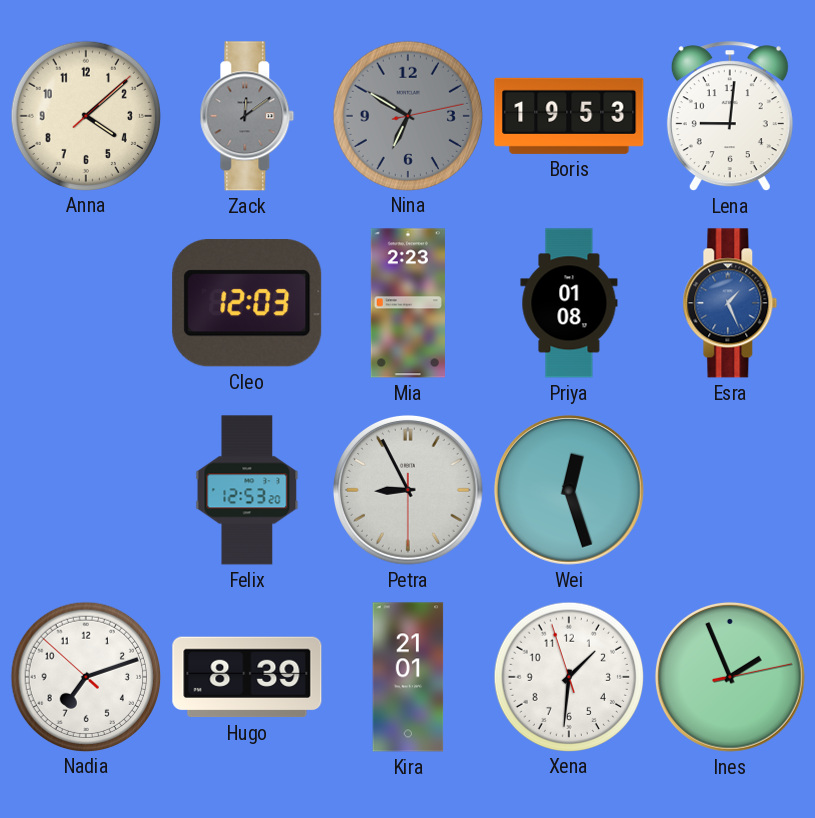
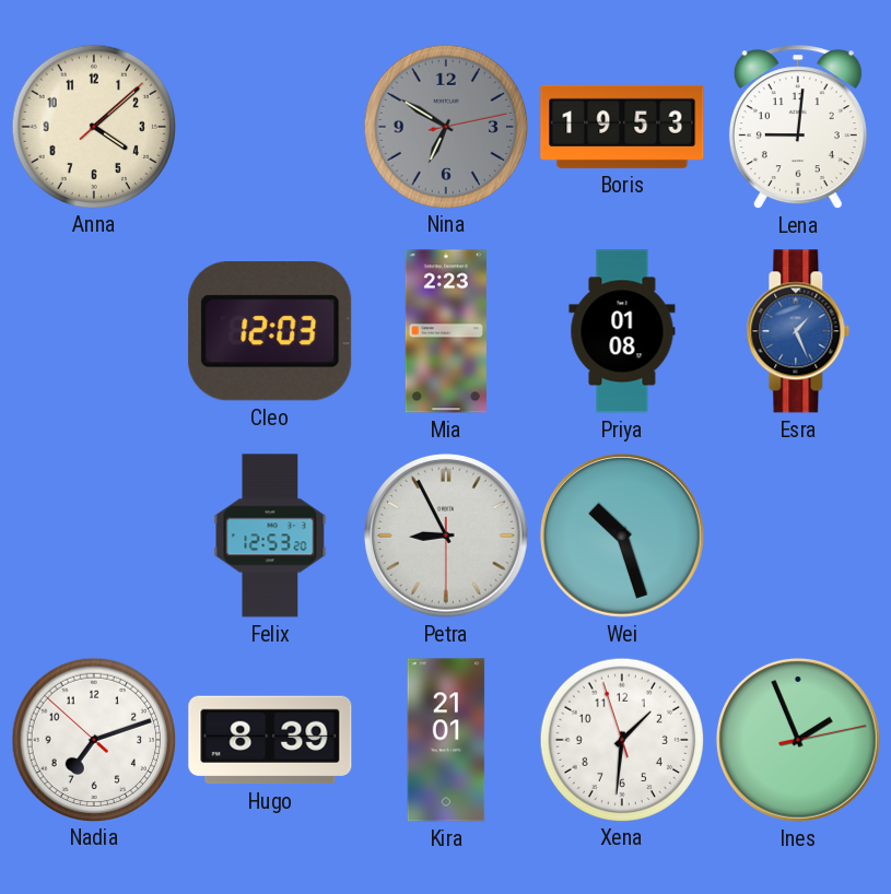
Zack: 12:09 -> none
Wei: 12:27 -> 10:27
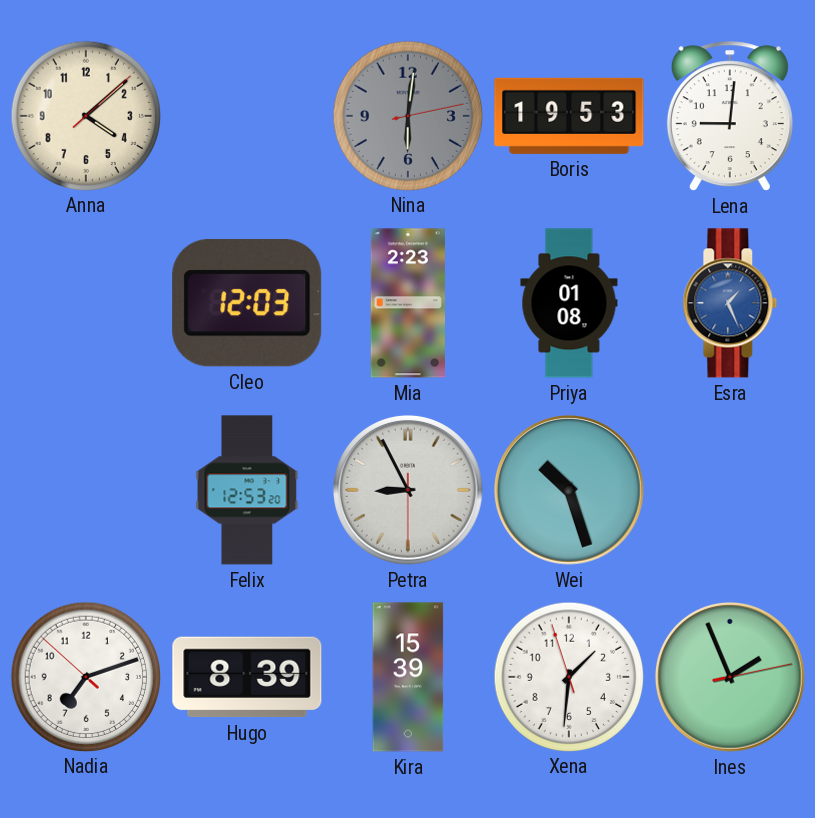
Nina: 6:50 -> 6:01
Kira: 21:01 -> 15:39
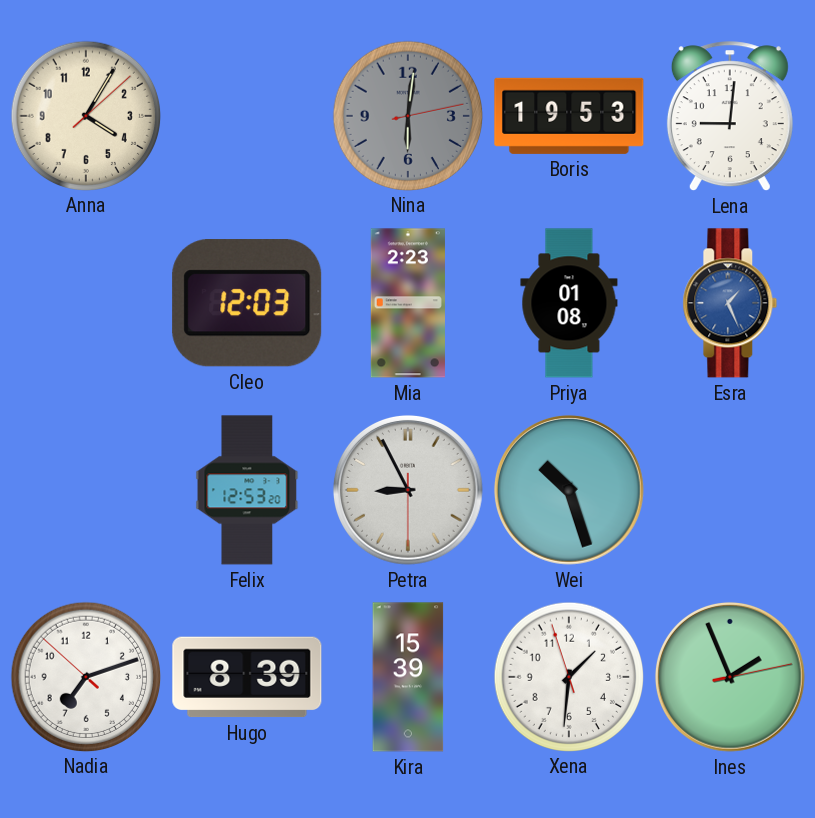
Anna: 4:08 -> 4:05
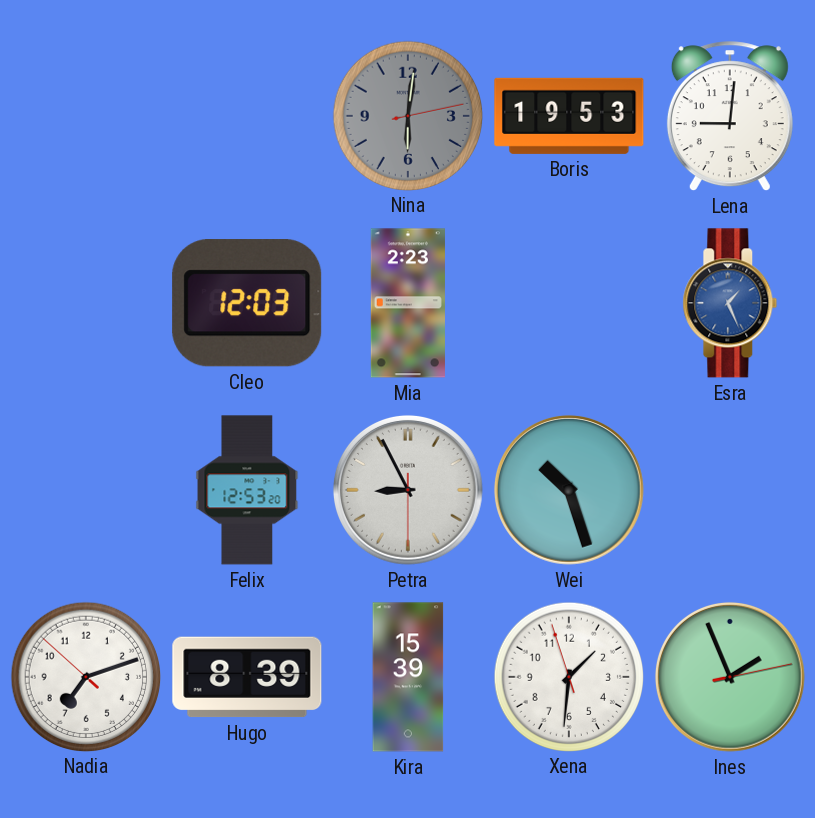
Anna: 4:05 -> none
Priya: 01:08 -> none
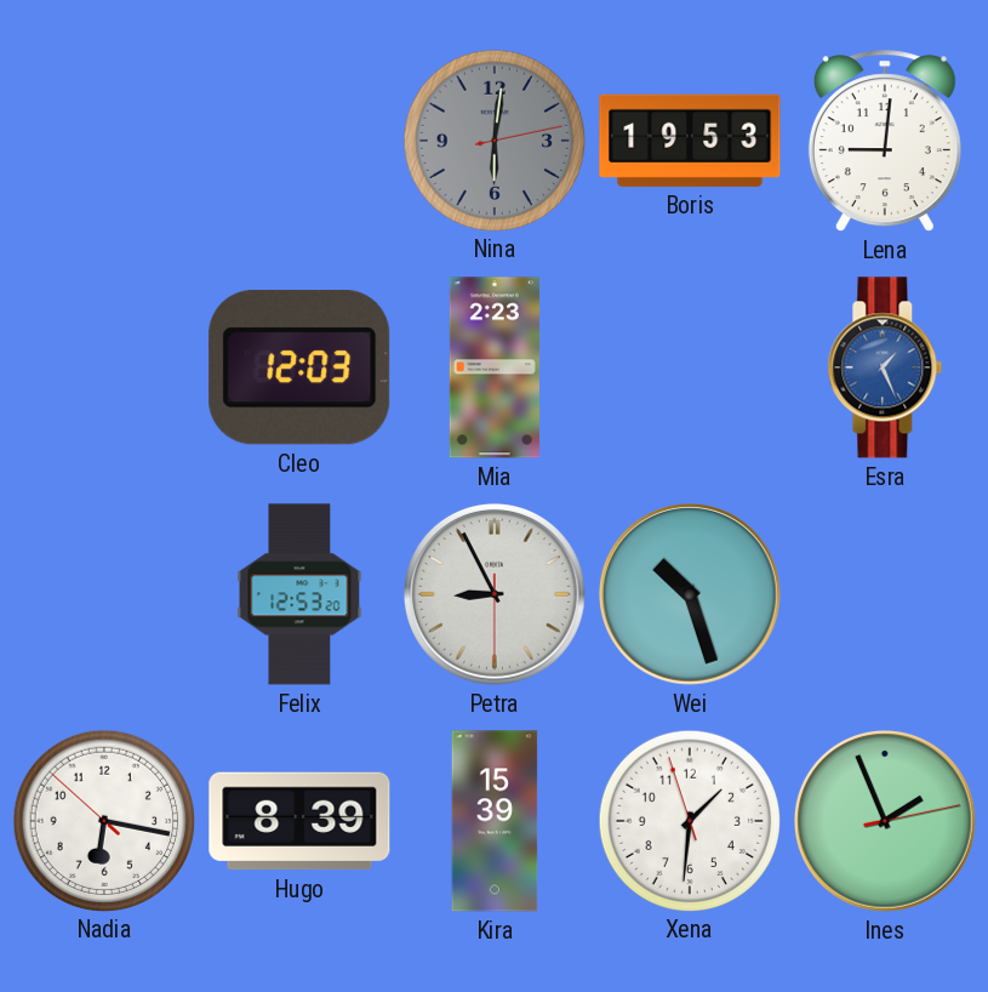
Nadia: 7:11 -> 6:16
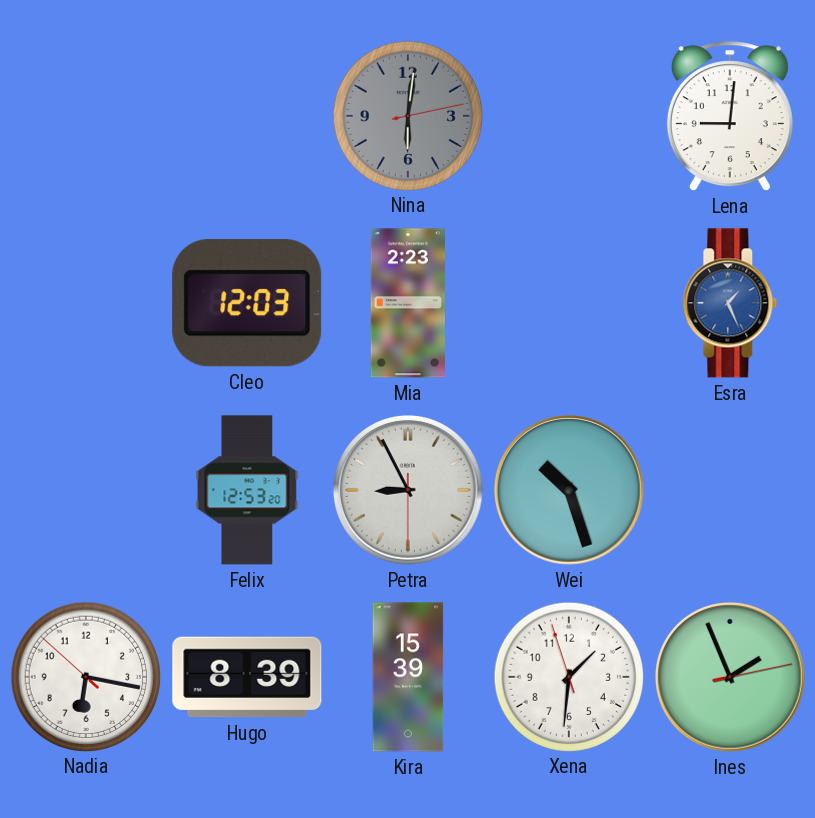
Boris: 19:53 -> none
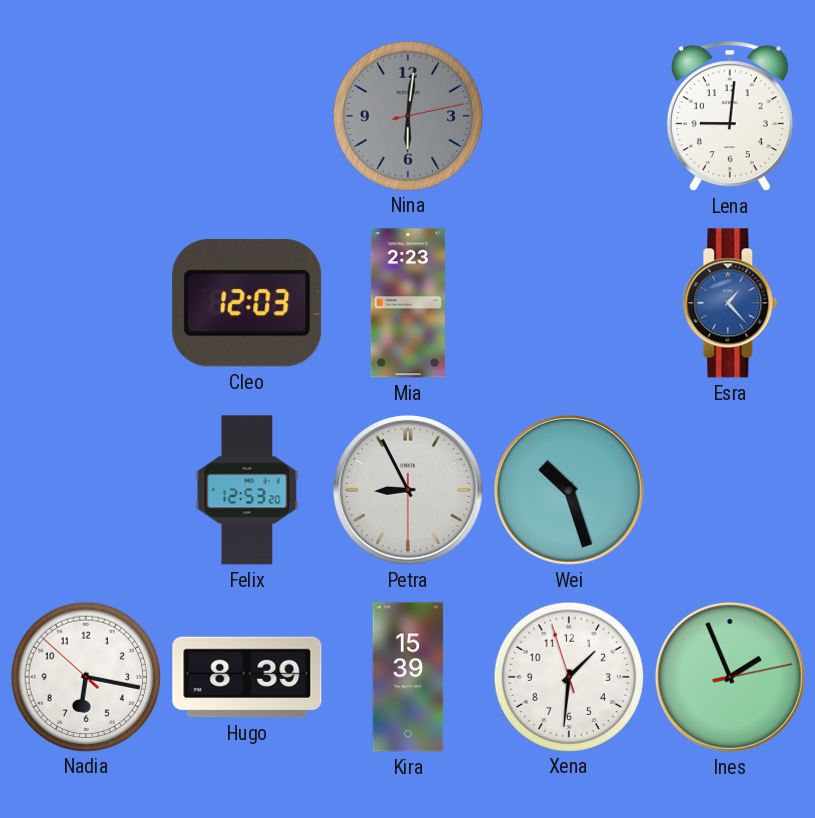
Esra: 1:26 -> 1:23
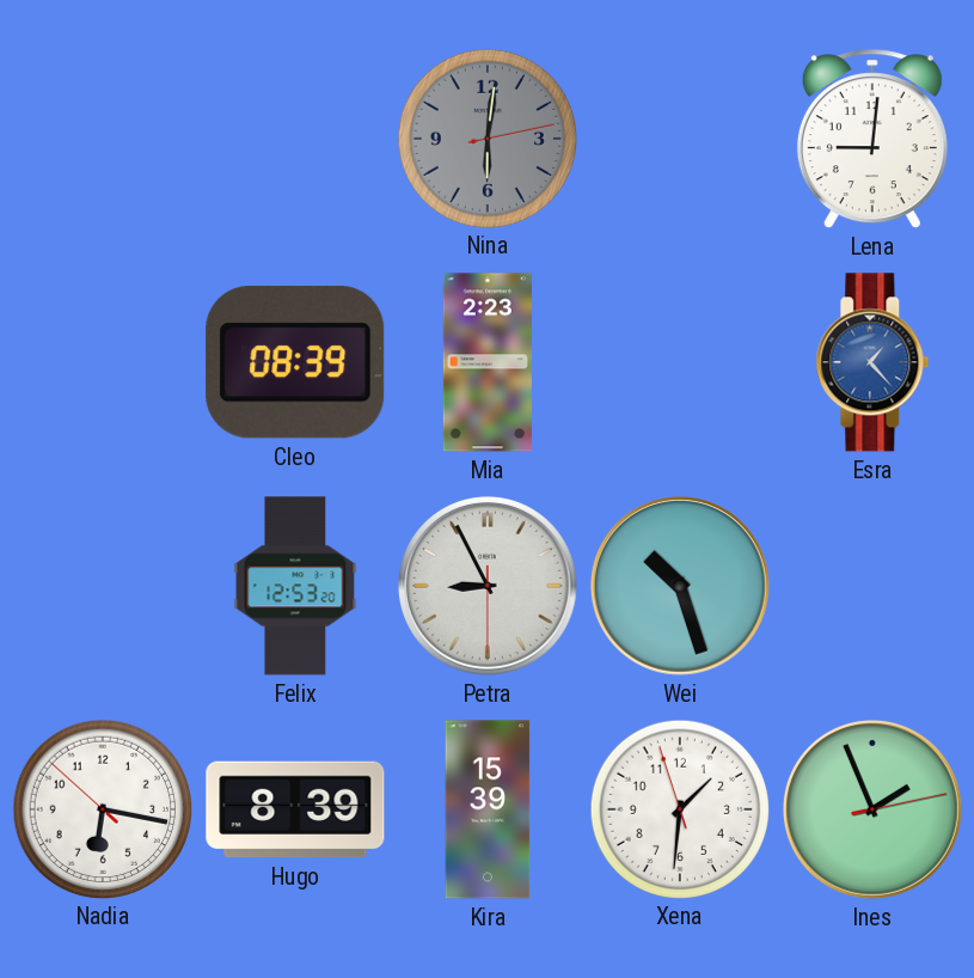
Cleo: 12:03 -> 08:39
